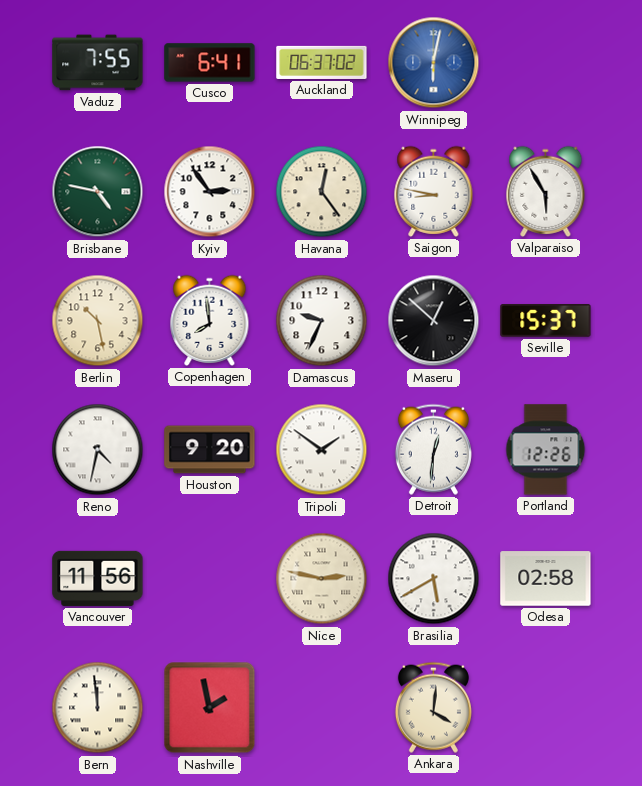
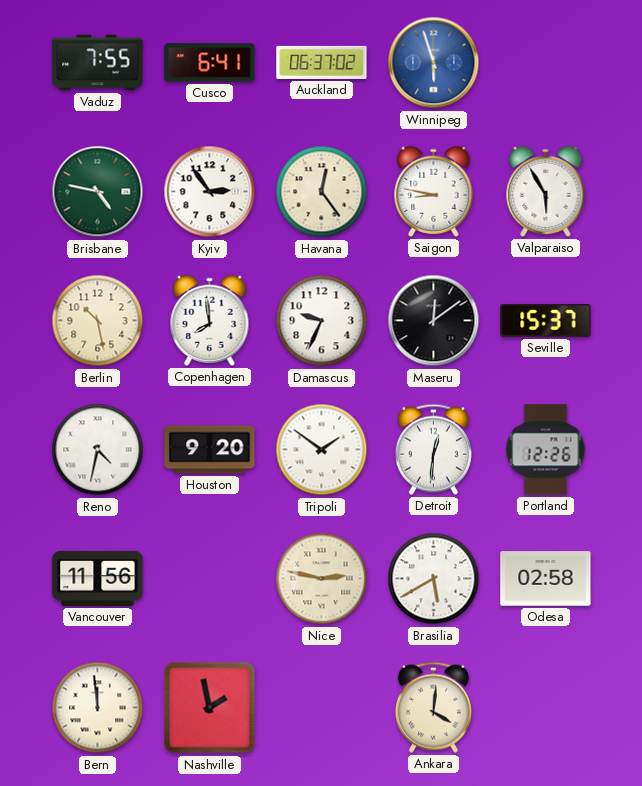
Winnipeg: 6:02 -> 5:57
Maseru: 12:52 -> 12:09
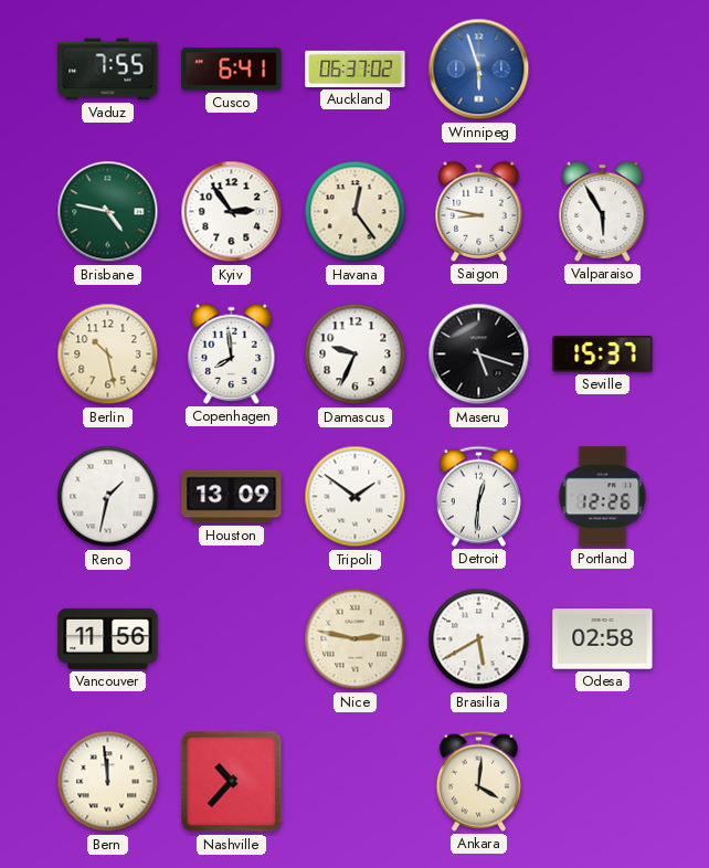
Maseru: 12:09 -> 5:18
Reno: 4:32 -> 1:32
Houston: 9:20 -> 13:09
Nashville: 1:58 -> 10:37
